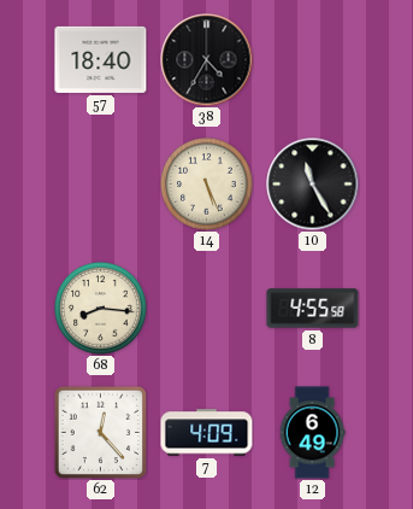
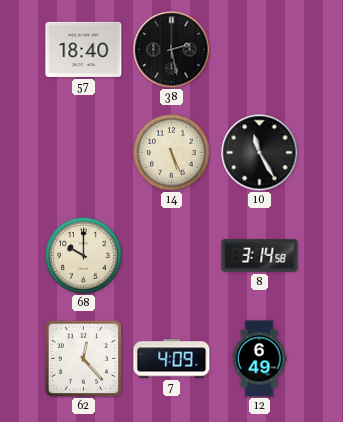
38: 4:35 -> 2:28
68: 8:16 -> 10:00
8: 4:55 -> 3:14
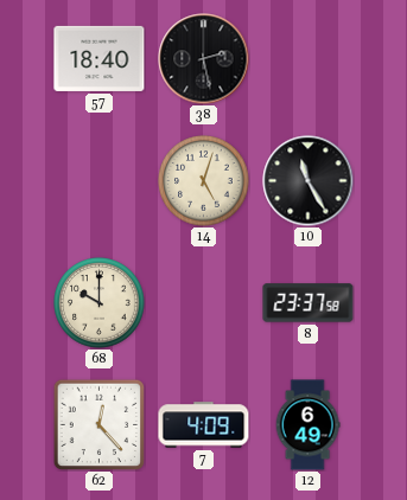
14: 5:26 -> 5:03
8: 3:14 -> 23:37
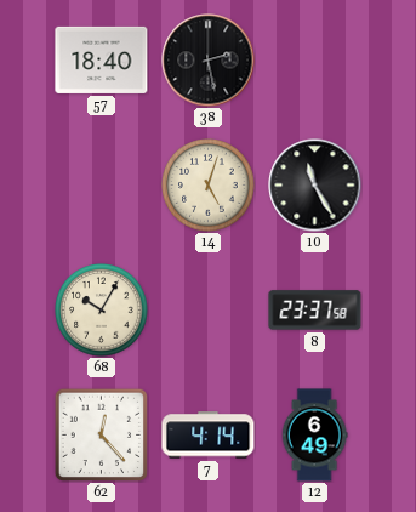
68: 10:00 -> 10:05
7: 4:09 -> 4:14
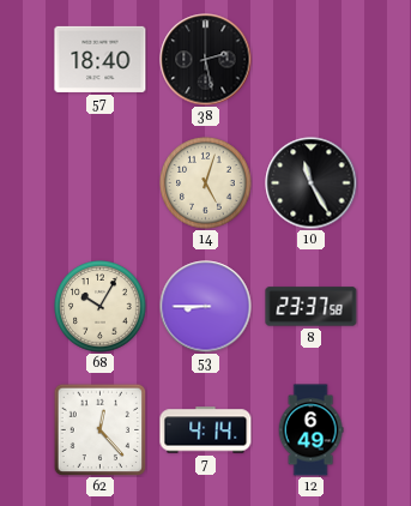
53: none -> 8:45
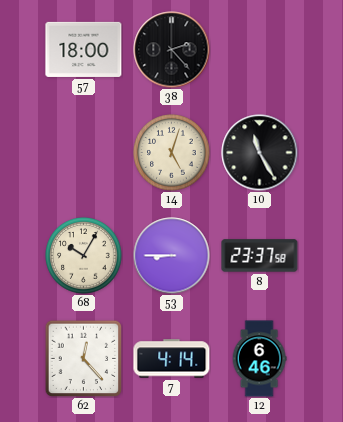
57: 18:40 -> 18:00
38: 2:28 -> 2:23
12: 6:49 -> 6:46
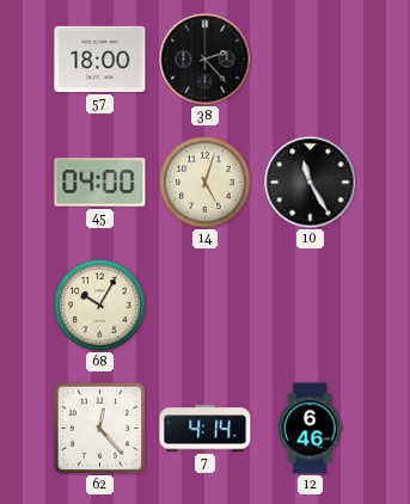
45: none -> 04:00
53: 8:45 -> none
8: 23:37 -> none
